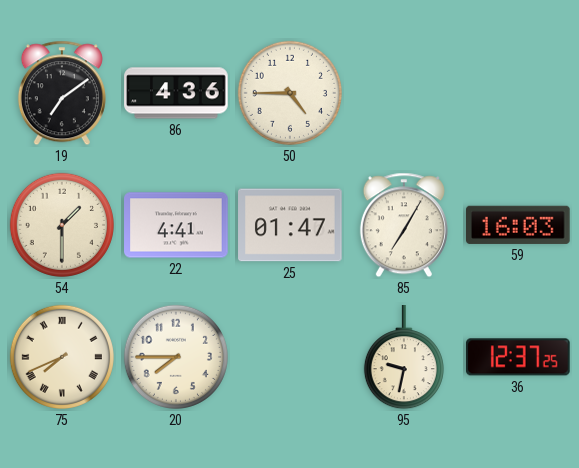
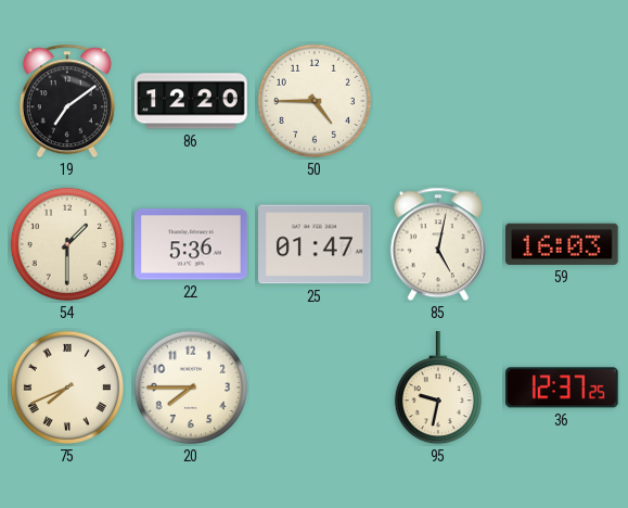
86: 4:36 -> 12:20
22: 4:41 -> 5:36
85: 7:05 -> 5:02
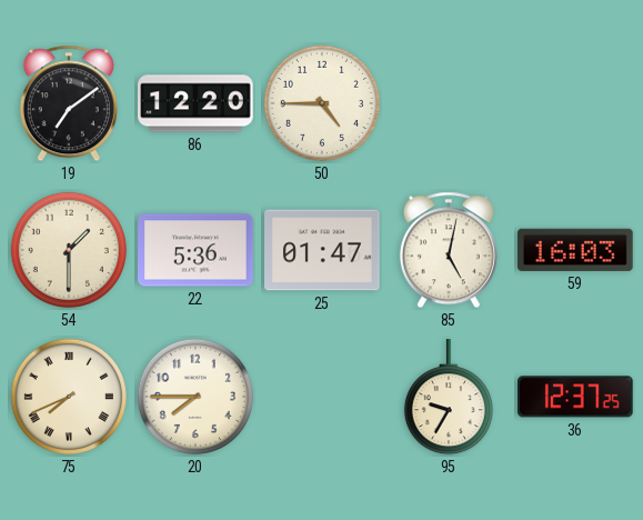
95: 9:32 -> 9:35
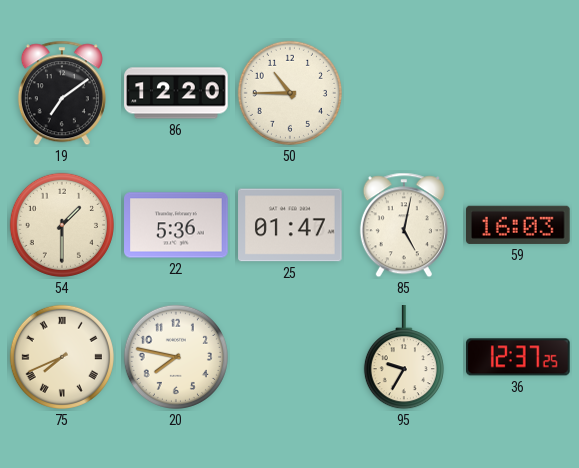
50: 4:45 -> 10:45
20: 7:45 -> 7:47
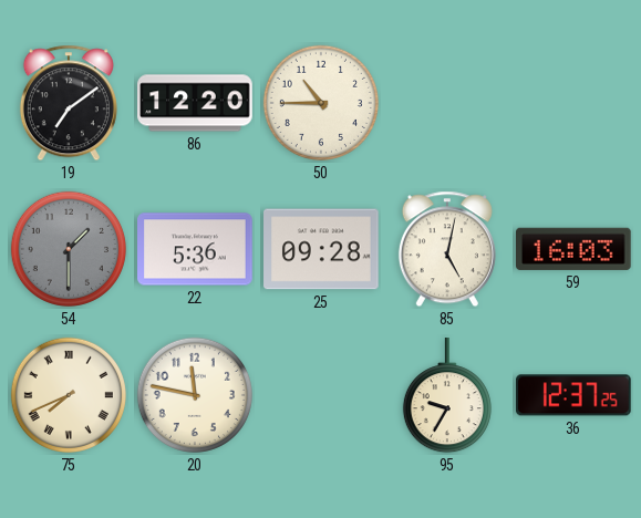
54 dial: cream -> grey
25: 01:47 -> 09:28
20: 7:47 -> 11:47
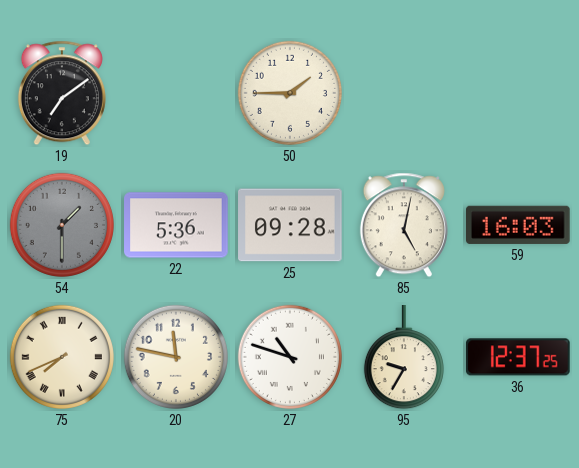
86: 12:20 -> none
50: 10:45 -> 1:45
27: none -> 10:48
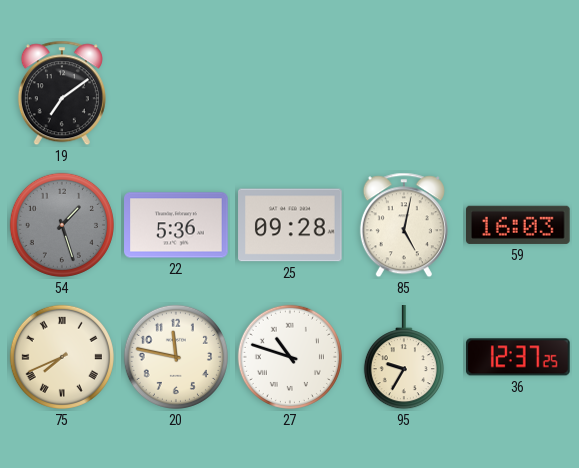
50: 1:45 -> none
54: 1:30 -> 1:27
